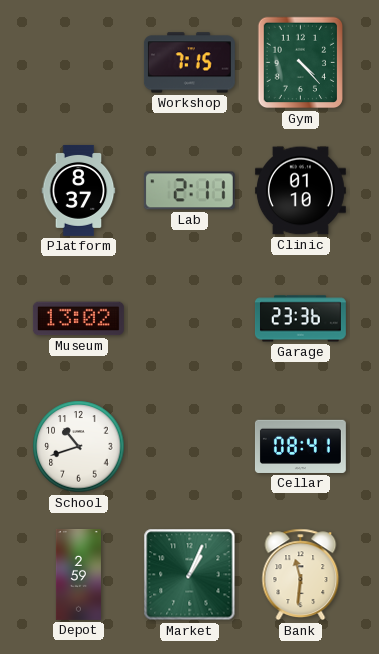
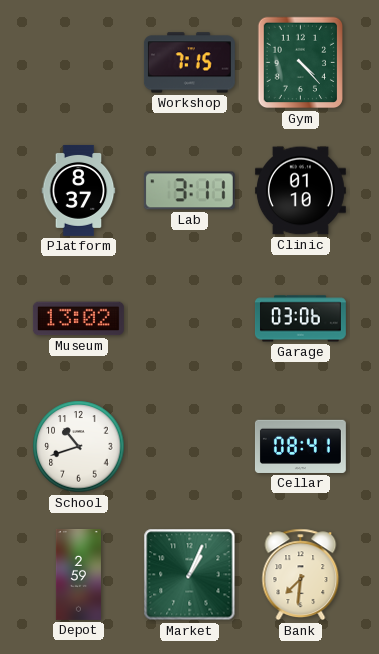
Lab: 2:11 -> 3:11
Garage: 23:36 -> 03:06
Bank: 11:31 -> 7:31
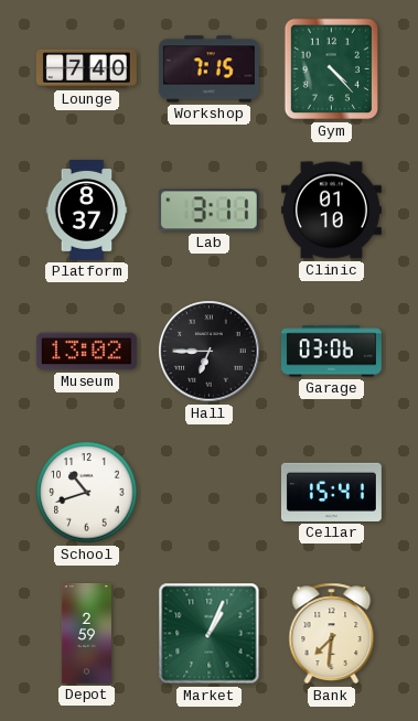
Lounge: none -> 7:40
Hall: none -> 6:45
Cellar: 08:41 -> 15:41
